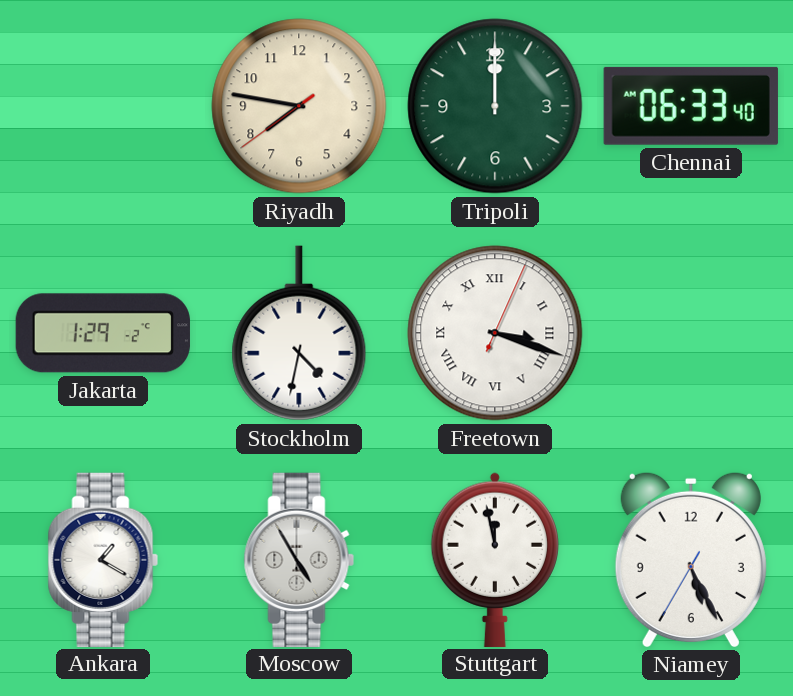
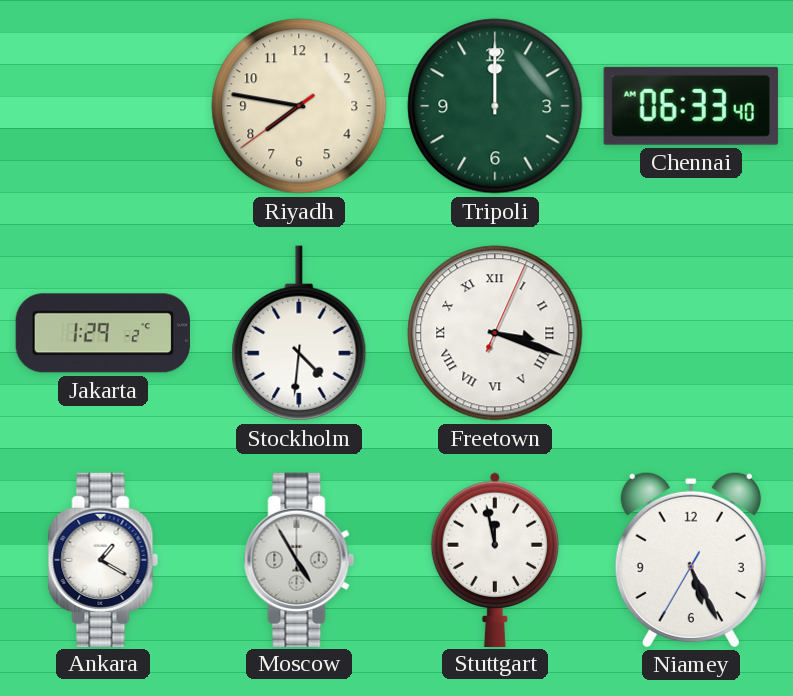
Stockholm: 4:32 -> 4:31
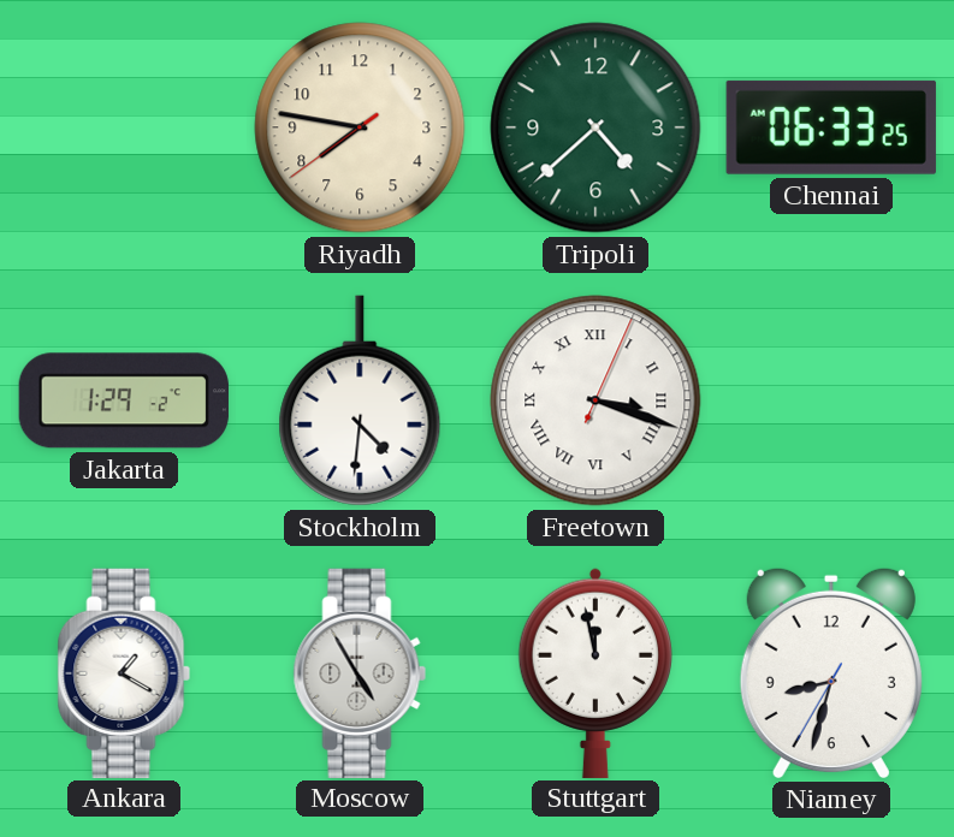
Tripoli: 12:00 -> 4:38
Chennai: 06:33:40 -> 06:33:25
Niamey: 5:25 -> 8:32
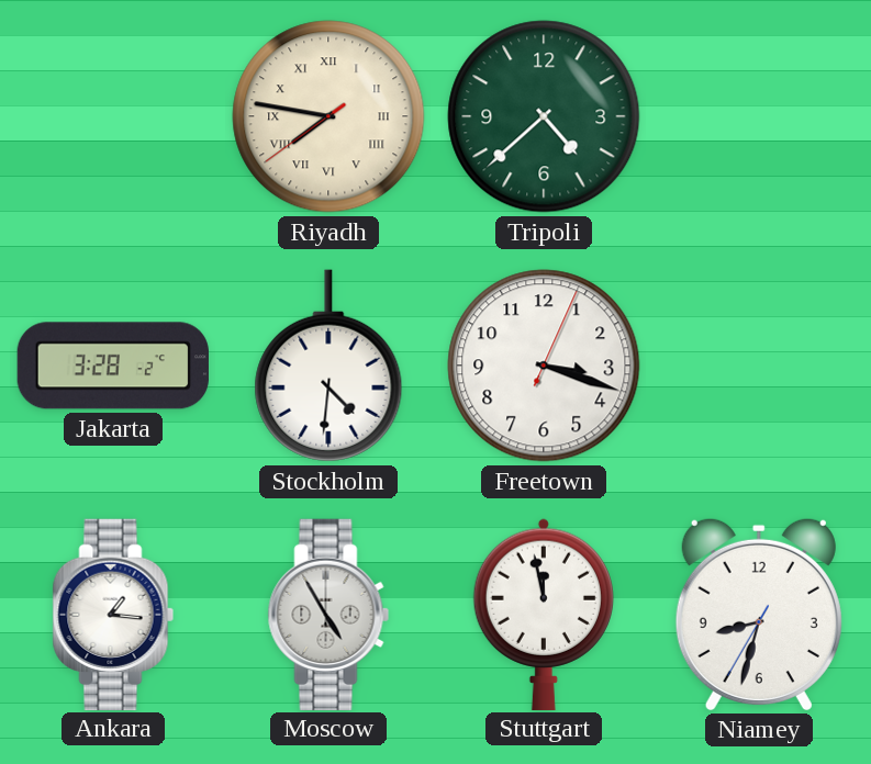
Riyadh numerals: Arabic -> Roman
Chennai: 06:33 -> none
Jakarta: 1:29 -> 3:28
Freetown numerals: Roman -> Arabic
Ankara: 1:20 -> 1:16
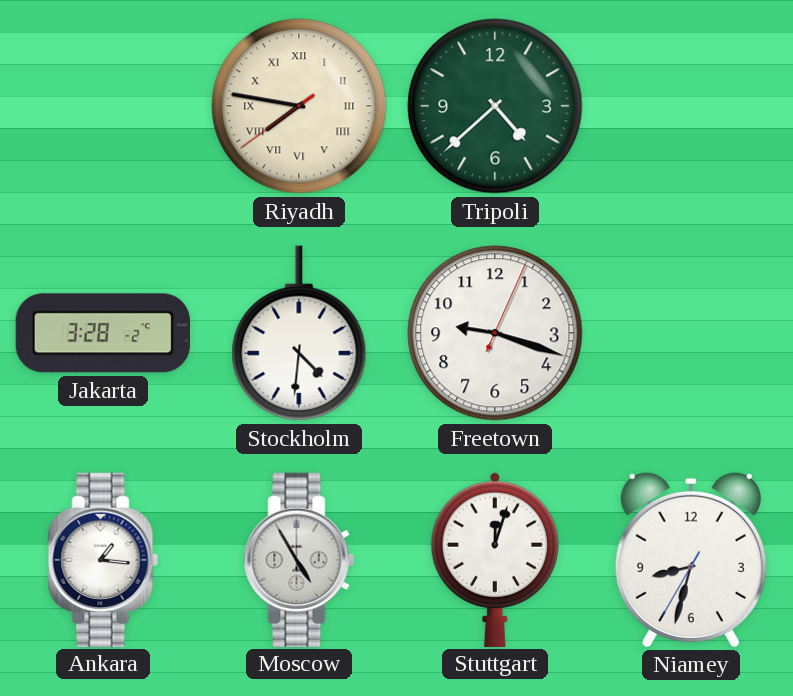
Freetown: 3:18 -> 9:18
Stuttgart: 11:58 -> 12:03
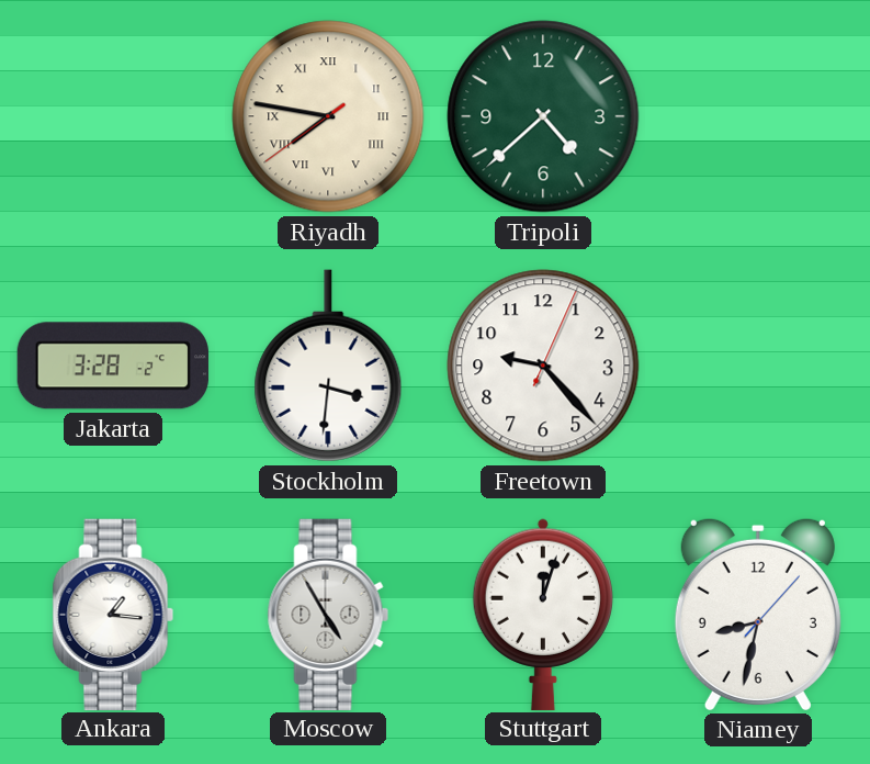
Stockholm: 4:31 -> 3:31
Freetown: 9:18 -> 9:23
Niamey: 8:32:35 -> 8:32:07
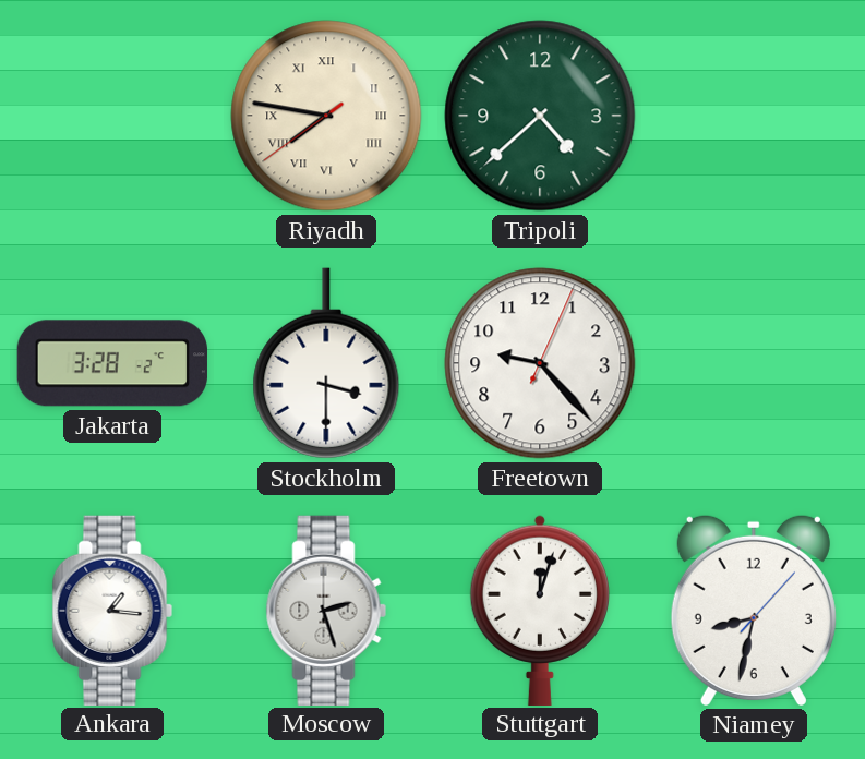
Stockholm: 3:31 -> 3:30
Moscow: 4:55 -> 2:27
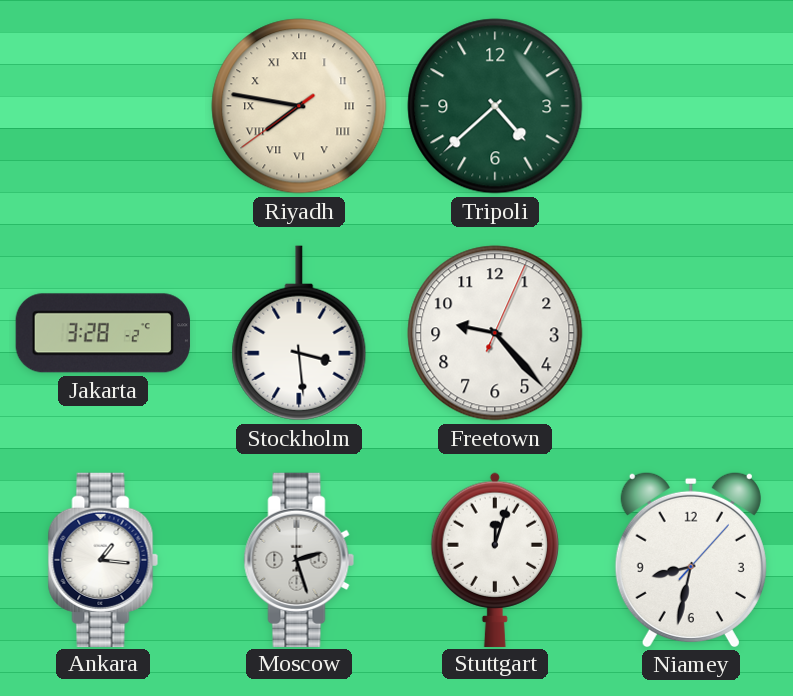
Stockholm: 3:30 -> 3:29
